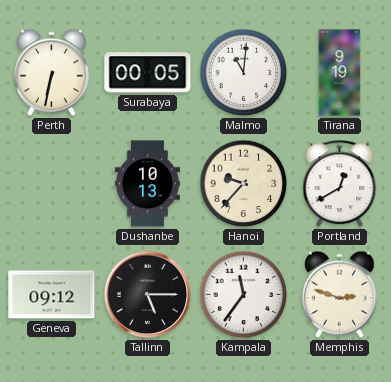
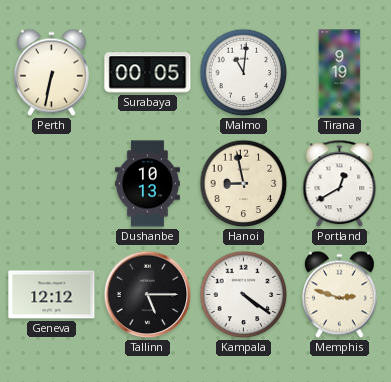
Hanoi: 9:37 -> 8:58
Geneva: 09:12 -> 12:12
Kampala: 11:36 -> 4:21
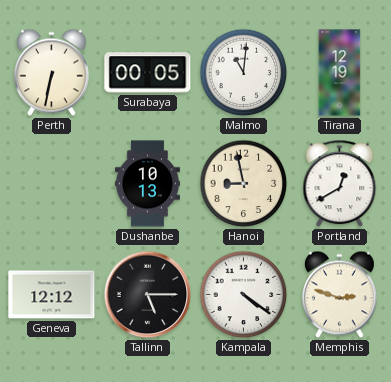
Tirana: 9:19 -> 12:19
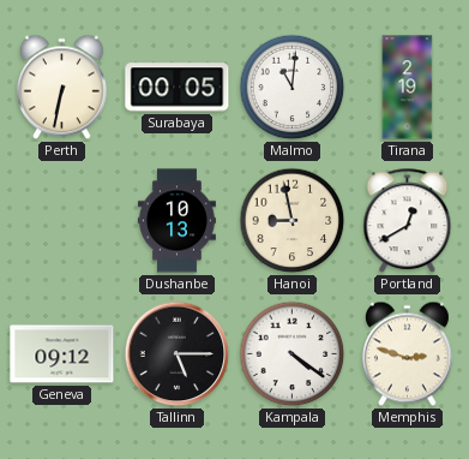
Tirana: 12:19 -> 2:19
Geneva: 12:12 -> 09:12
